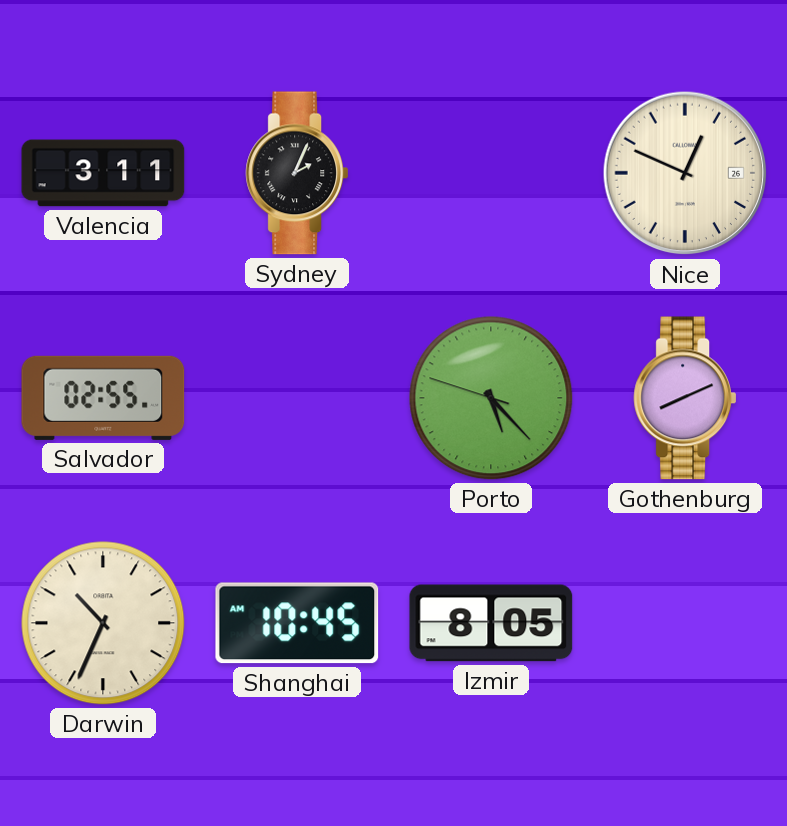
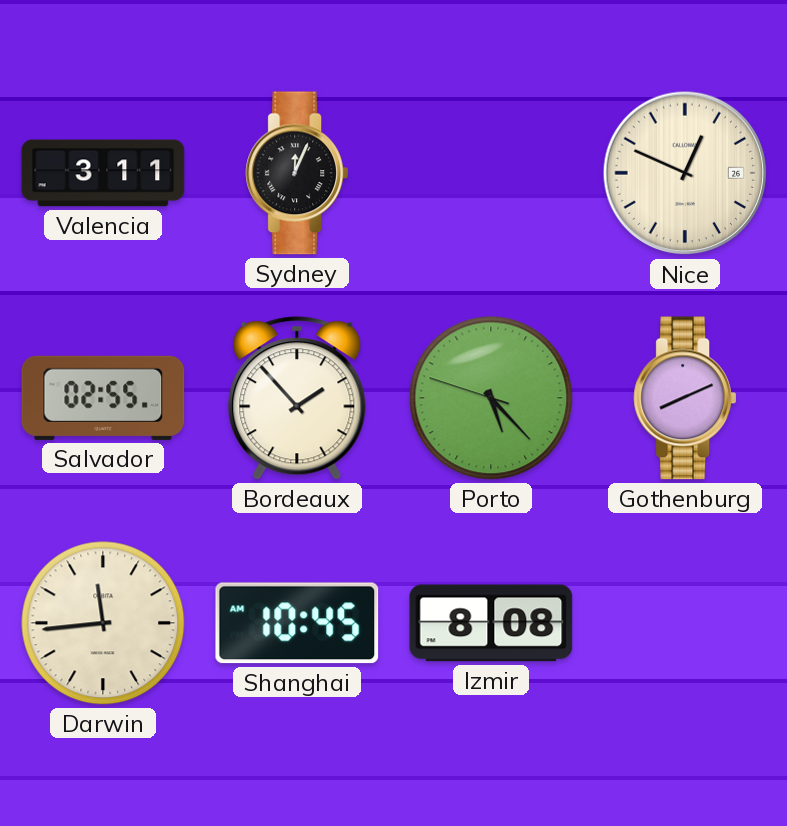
Sydney: 2:04 -> 12:04
Bordeaux: none -> 1:53
Darwin: 10:34 -> 11:44
Izmir: 8:05 -> 8:08
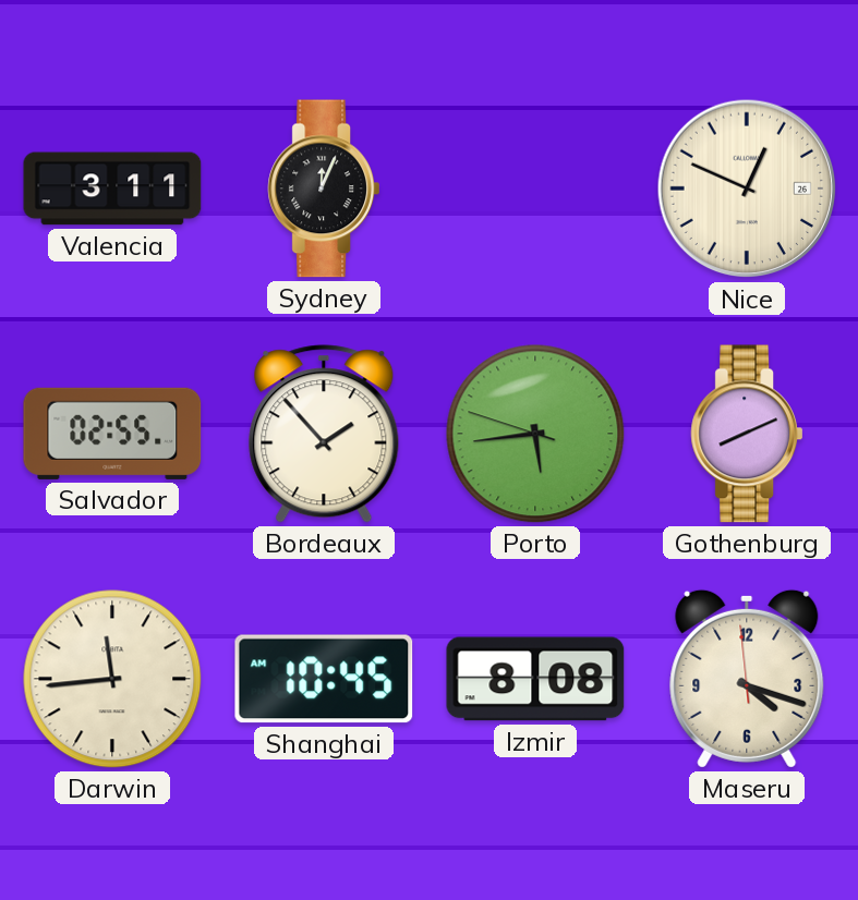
Porto: 5:22 -> 5:43
Maseru: none -> 4:17
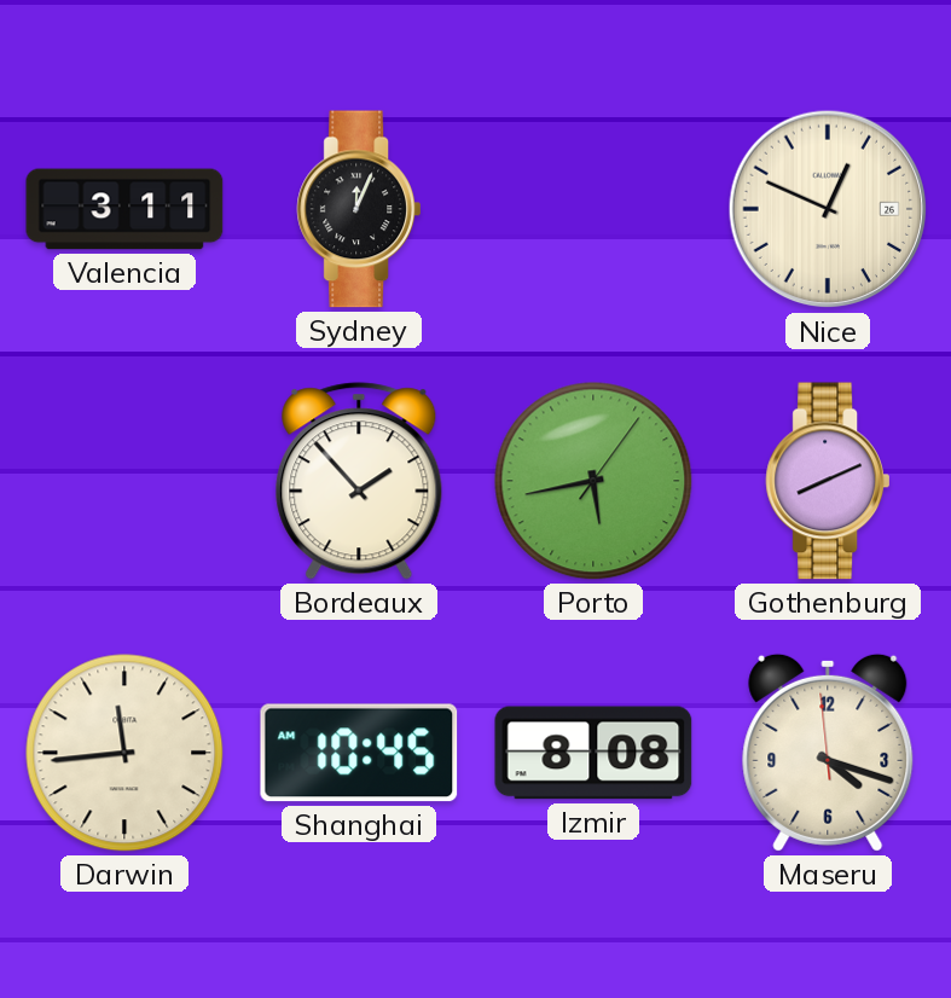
Salvador: 02:55 -> none
Porto: 5:43:48 -> 5:43:06
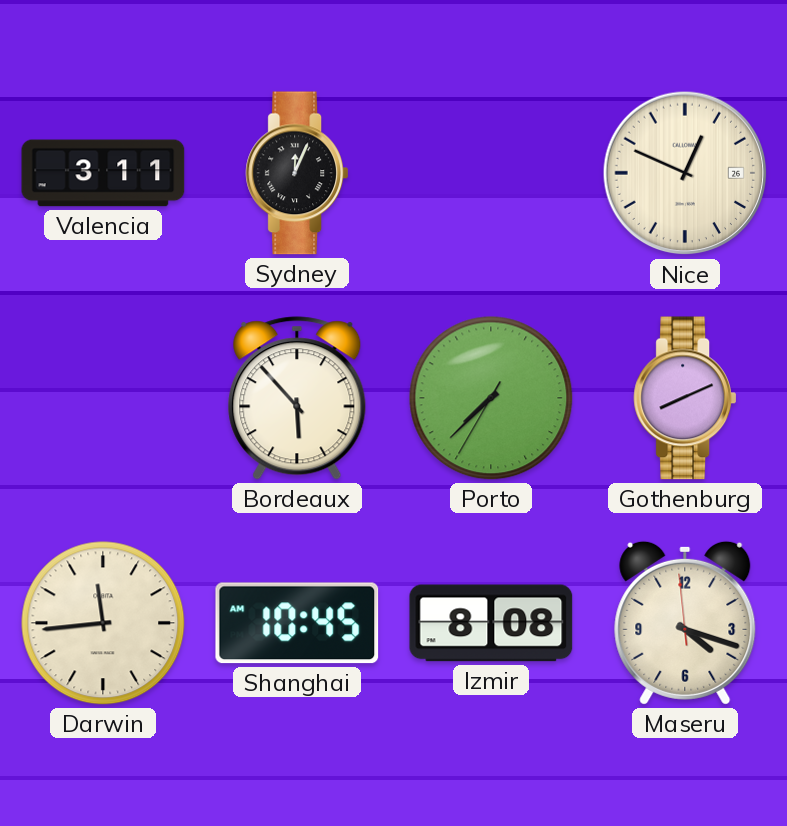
Bordeaux: 1:53 -> 5:53
Porto: 5:43 -> 7:37
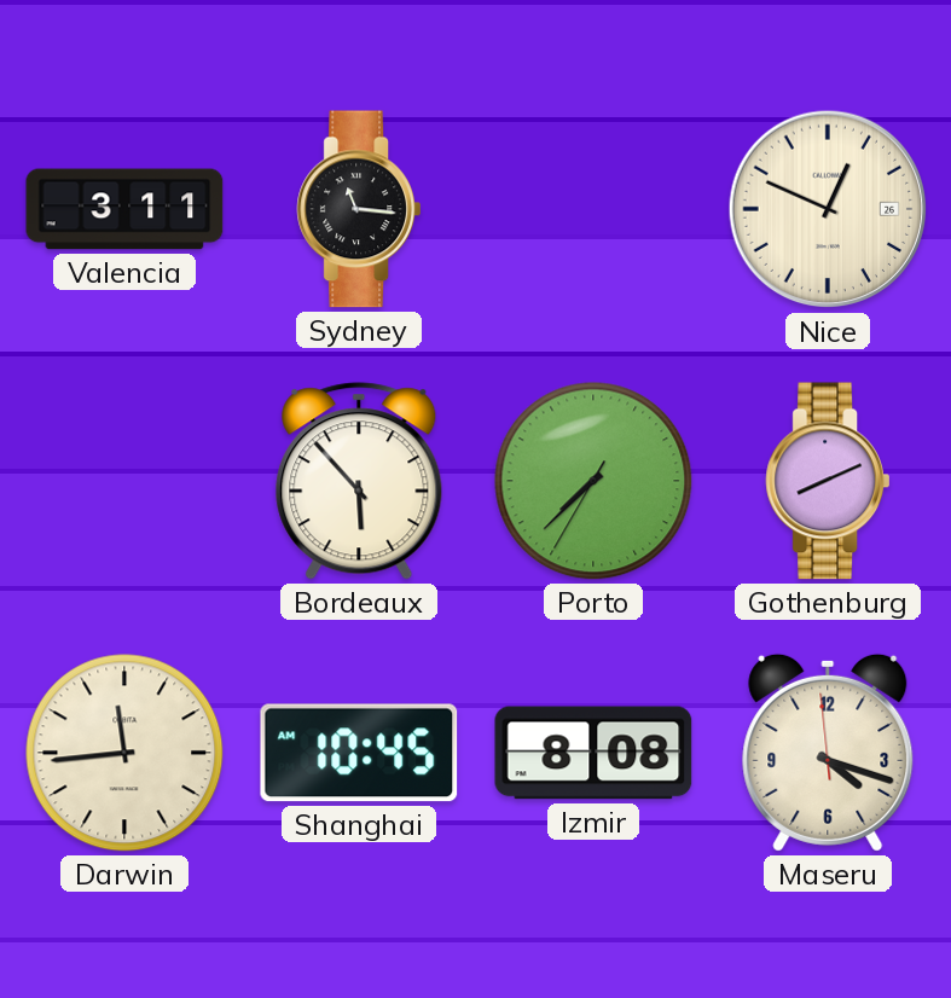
Sydney: 12:04 -> 11:16
